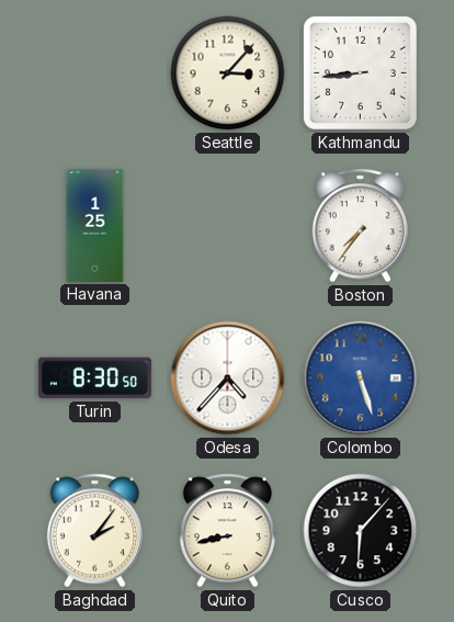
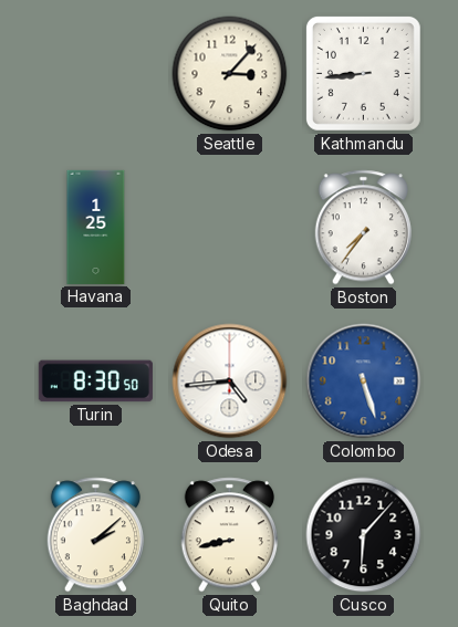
Odesa: 4:37 -> 4:44
Baghdad: 2:06 -> 2:08
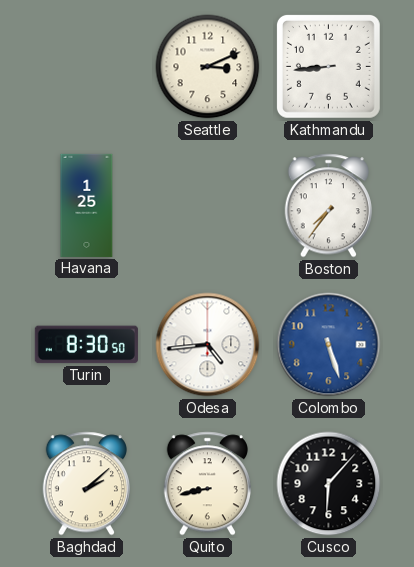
Seattle: 3:07 -> 3:11
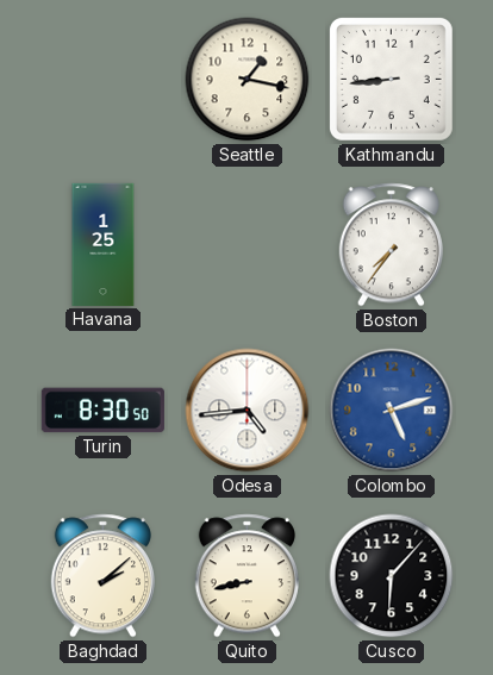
Seattle: 3:11 -> 1:17
Colombo: 5:27 -> 5:12
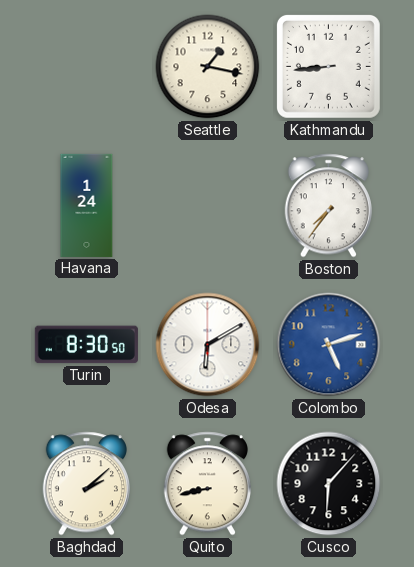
Havana: 1:25 -> 1:24
Odesa: 4:44 -> 6:10
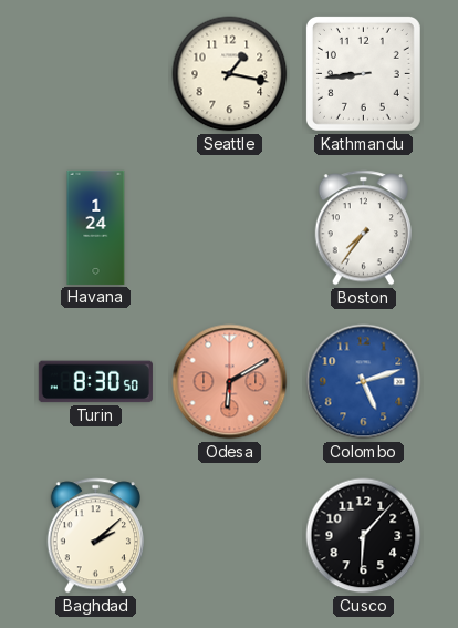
Odesa dial: white -> salmon
Quito: 8:43 -> none
